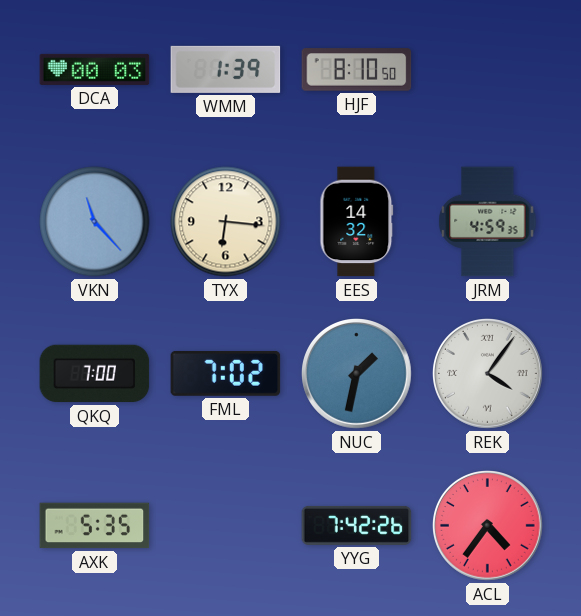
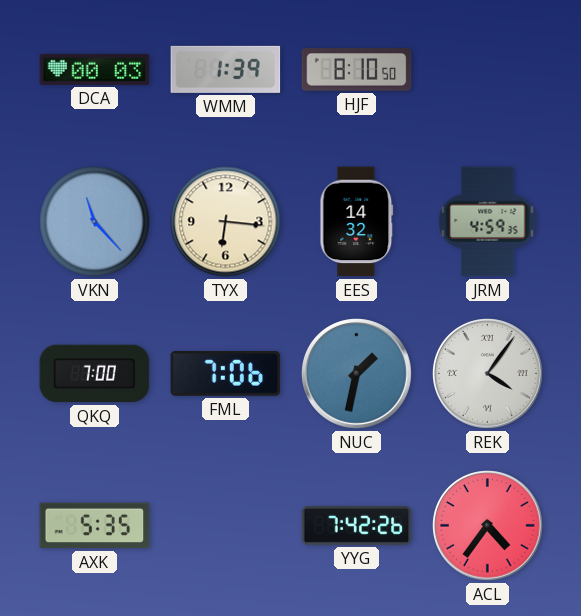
FML: 7:02 -> 7:06
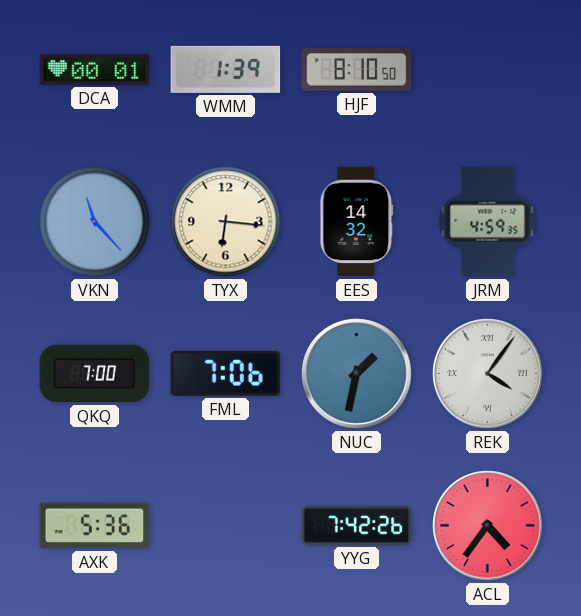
DCA: 00:03 -> 00:01
AXK: 5:35 -> 5:36
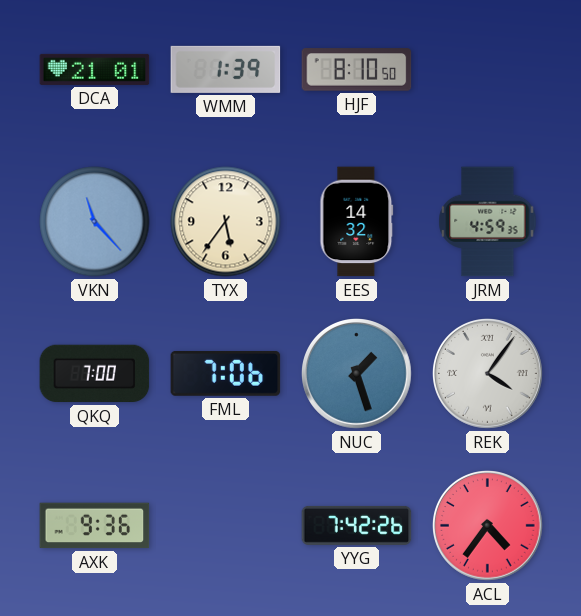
DCA: 00:01 -> 21:01
TYX: 6:16 -> 5:36
NUC: 1:32 -> 1:27
AXK: 5:36 -> 9:36
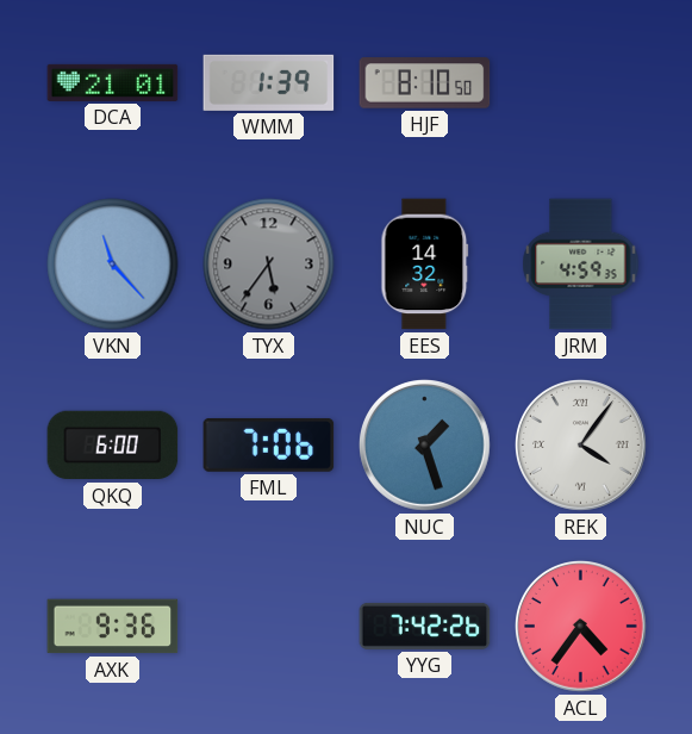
TYX dial: cream -> grey
QKQ: 7:00 -> 6:00
